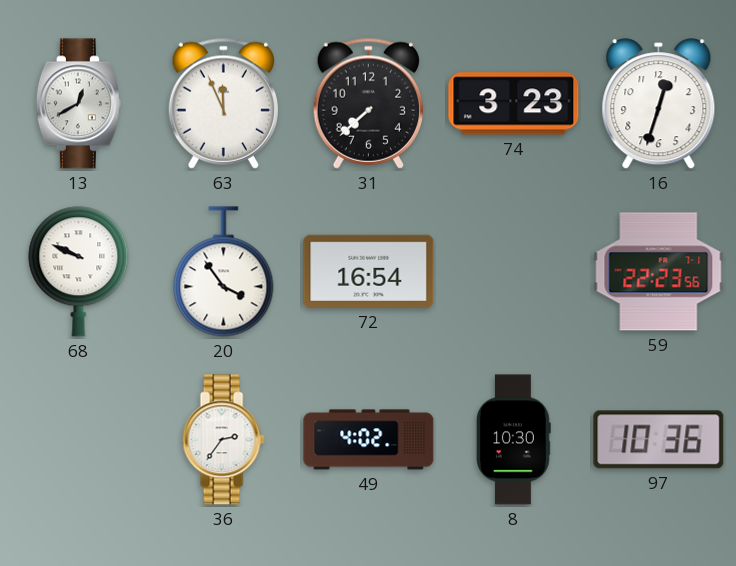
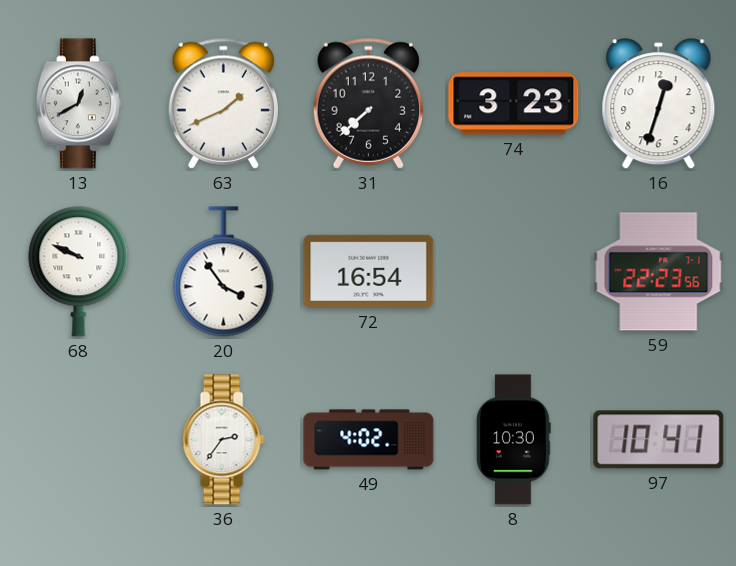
63: 11:56 -> 1:41
97: 10:36 -> 10:41
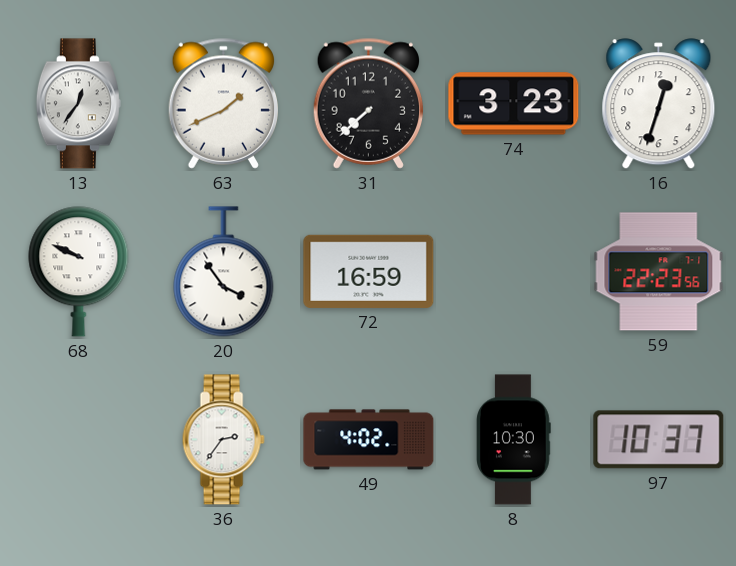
13: 12:40 -> 12:36
72: 16:54 -> 16:59
97: 10:41 -> 10:37
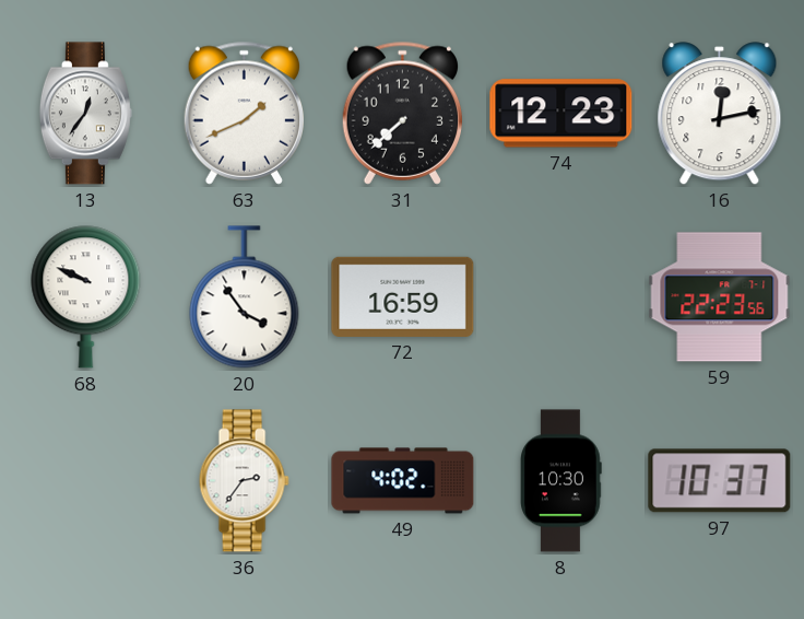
74: 3:23 -> 12:23
16: 12:33 -> 12:13
